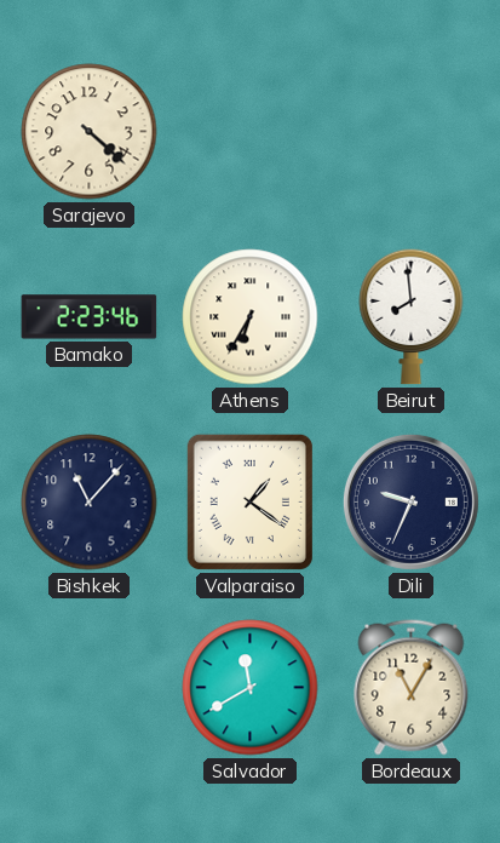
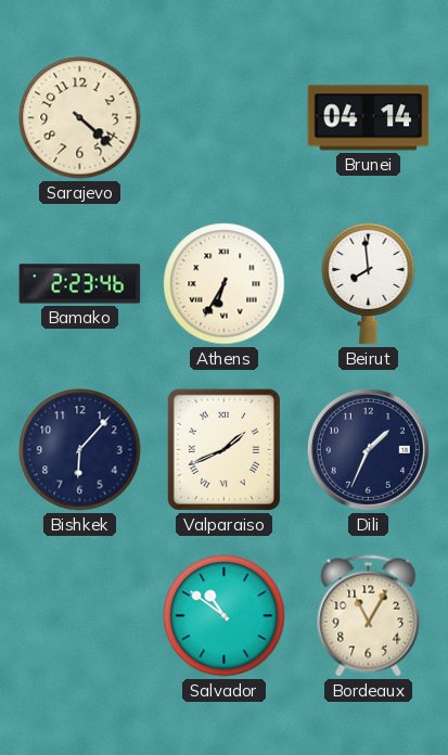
Brunei: none -> 04:14
Bishkek: 11:07 -> 6:07
Valparaiso: 1:21 -> 1:41
Dili: 9:34 -> 1:34
Salvador: 11:40 -> 10:51
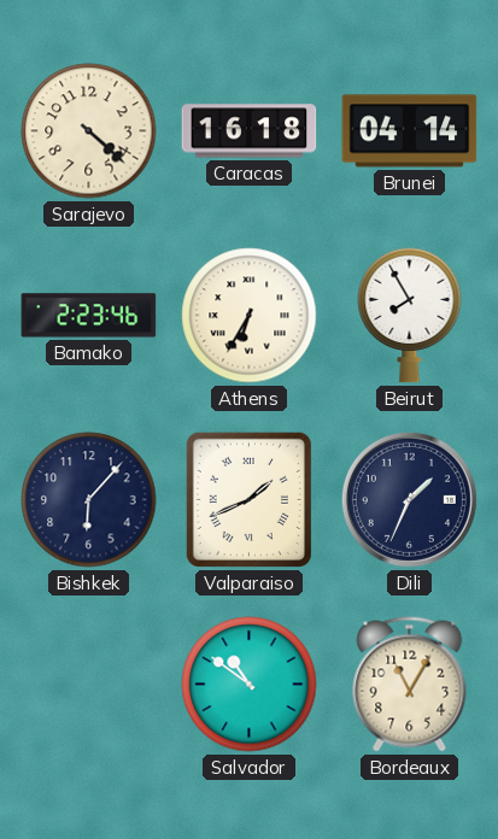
Caracas: none -> 16:18
Beirut: 7:59 -> 7:55
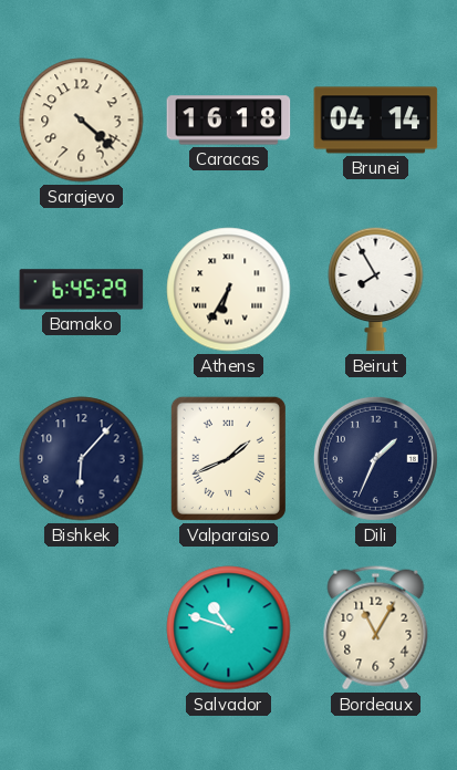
Bamako: 2:23 -> 6:45
Salvador: 10:51 -> 10:48
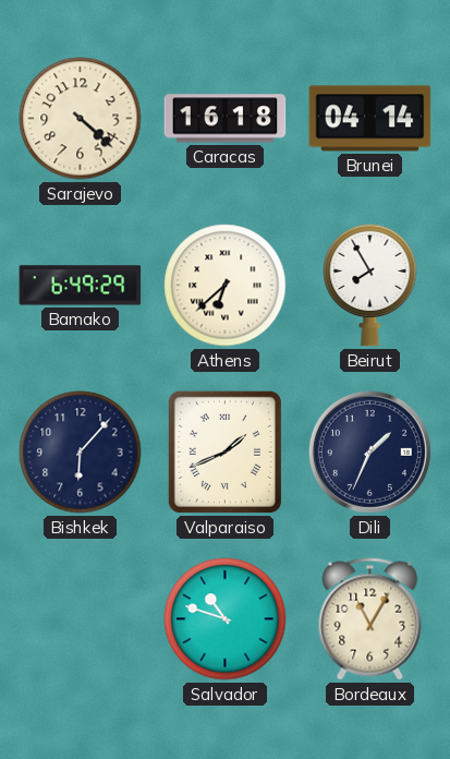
Bamako: 6:45 -> 6:49
Athens: 6:35 -> 6:38
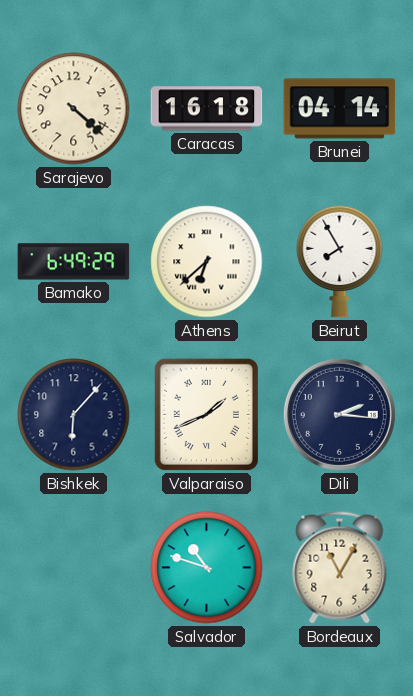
Dili: 1:34 -> 2:16
